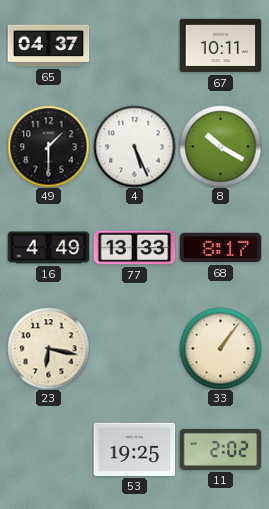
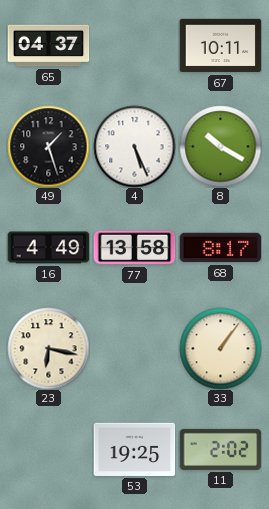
49: 1:30 -> 1:27
77: 13:33 -> 13:58
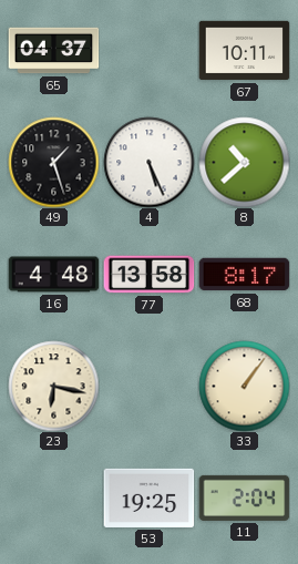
8: 10:20 -> 10:38
16: 4:49 -> 4:48
11: 2:02 -> 2:04
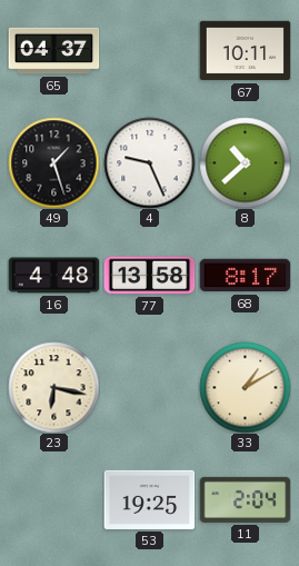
4: 5:26 -> 9:26
33: 1:06 -> 1:10
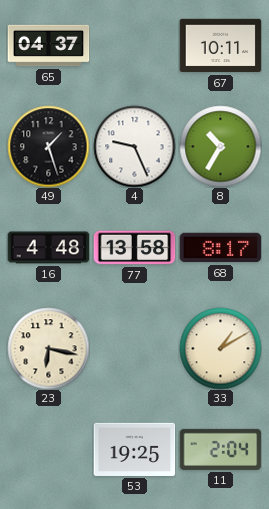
8: 10:38 -> 10:35
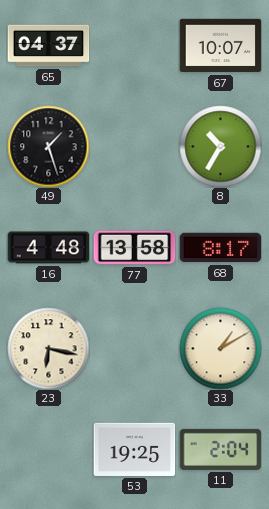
67: 10:11 -> 10:07
4: 9:26 -> none
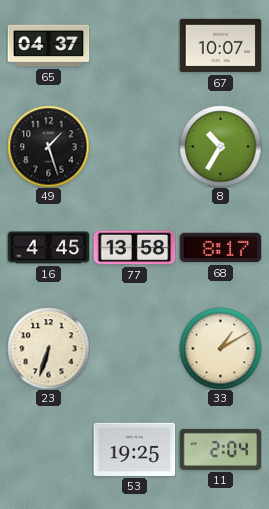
16: 4:48 -> 4:45
23: 6:17 -> 6:33
